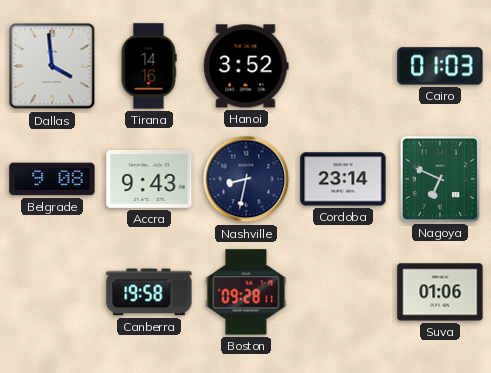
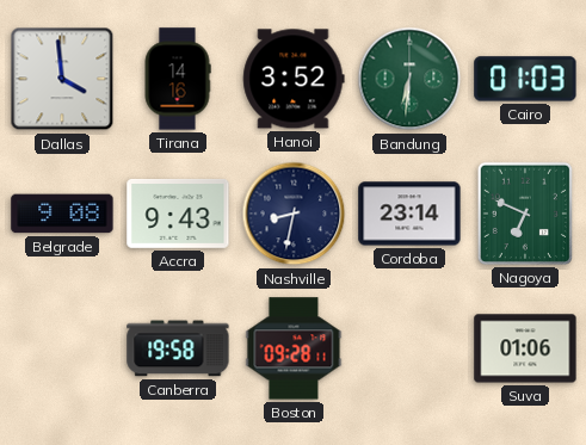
Bandung: none -> 6:31
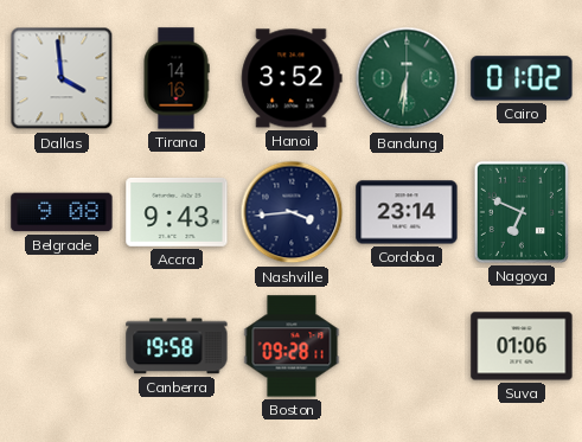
Cairo: 01:03 -> 01:02
Nashville: 8:32 -> 3:44
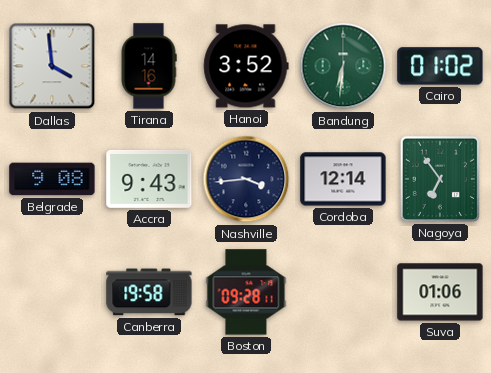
Cordoba: 23:14 -> 12:14
Nagoya: 6:49 -> 6:54
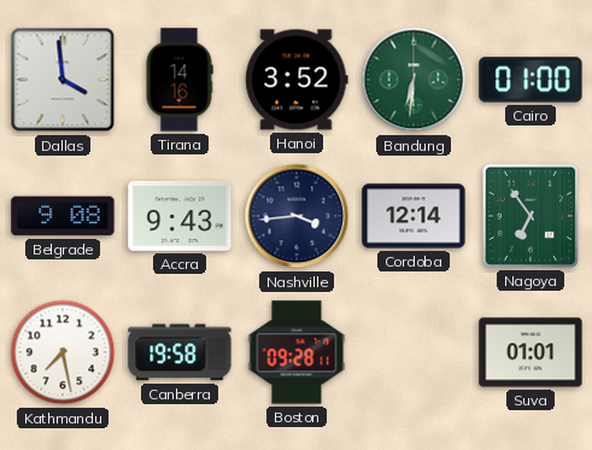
Cairo: 01:02 -> 01:00
Kathmandu: none -> 7:28
Suva: 01:06 -> 01:01
